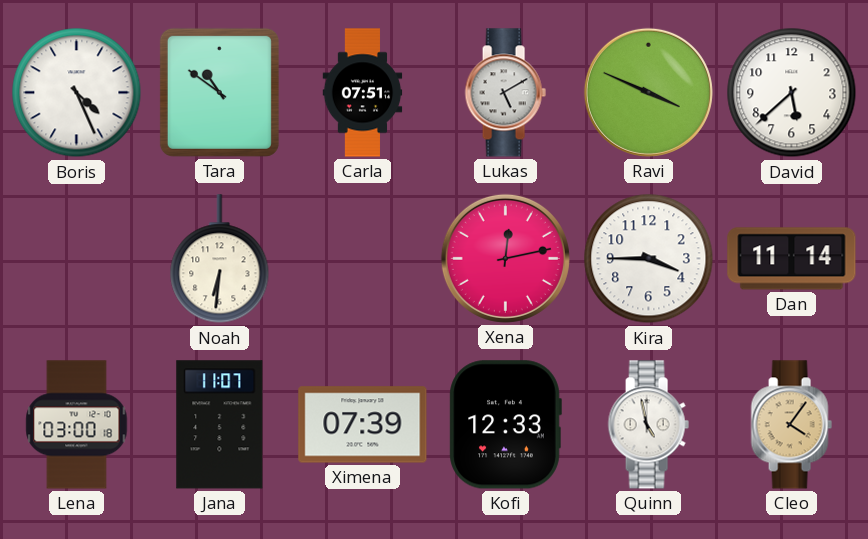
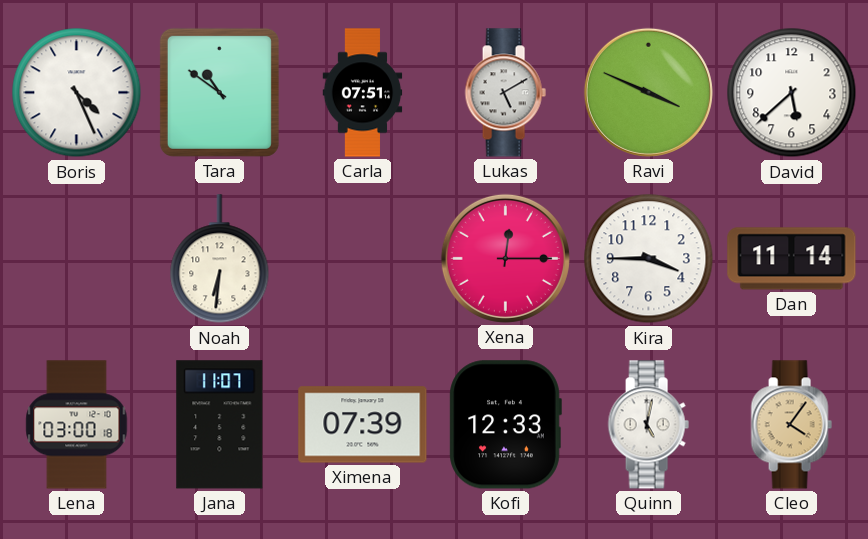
Xena: 12:13 -> 12:15
Quinn: 4:58 -> 5:02
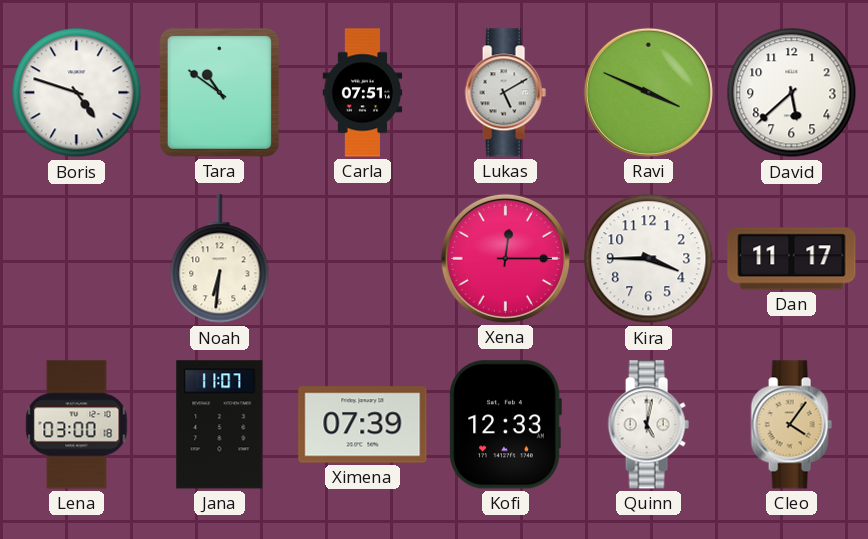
Boris: 4:26 -> 4:48
Dan: 11:14 -> 11:17
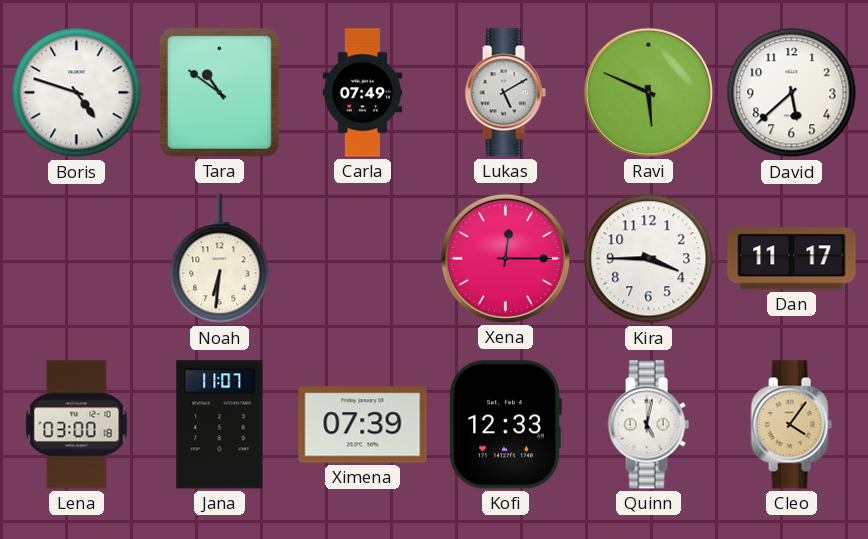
Carla: 07:51 -> 07:49
Ravi: 3:49 -> 5:49
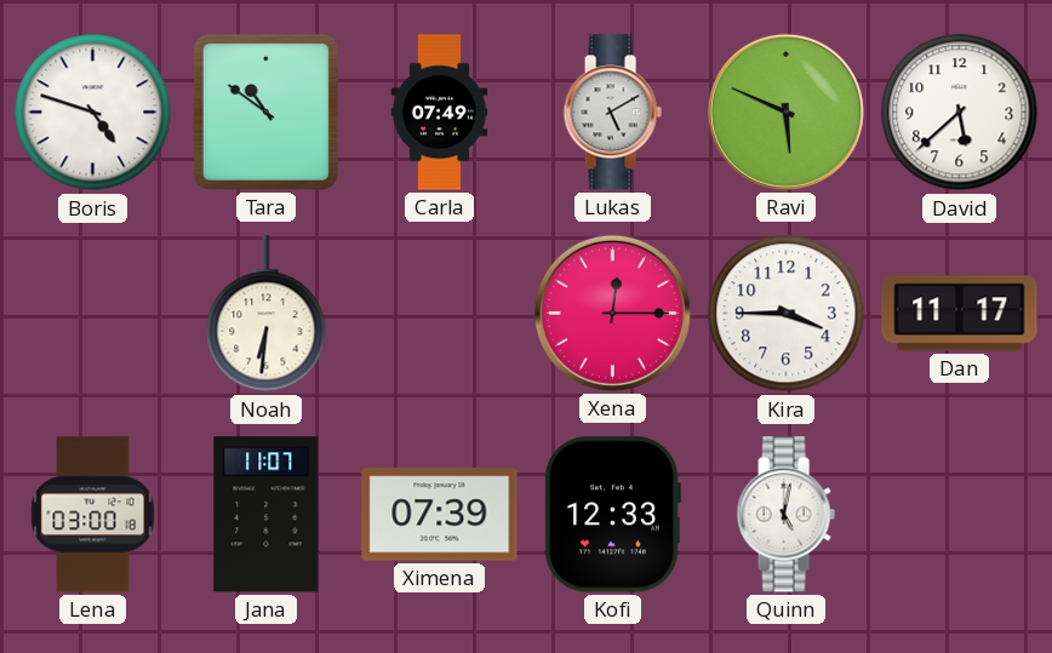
Cleo: 4:06 -> none
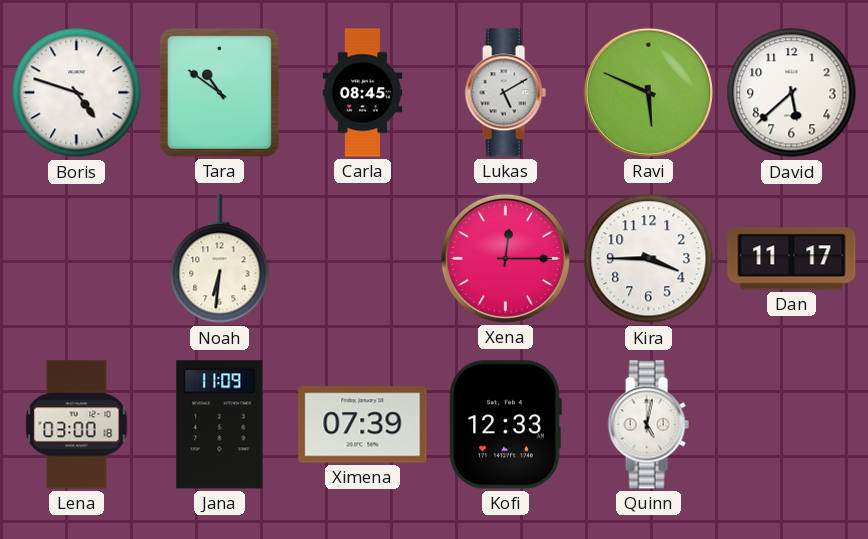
Carla: 07:49 -> 08:45
Jana: 11:07 -> 11:09
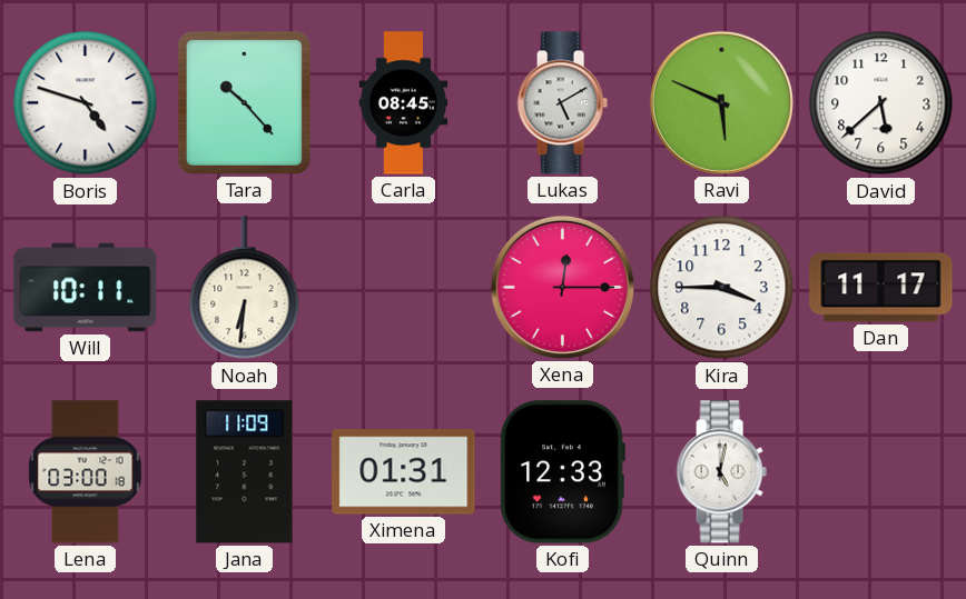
Tara: 10:51 -> 10:23
Will: none -> 10:11
Ximena: 07:39 -> 01:31
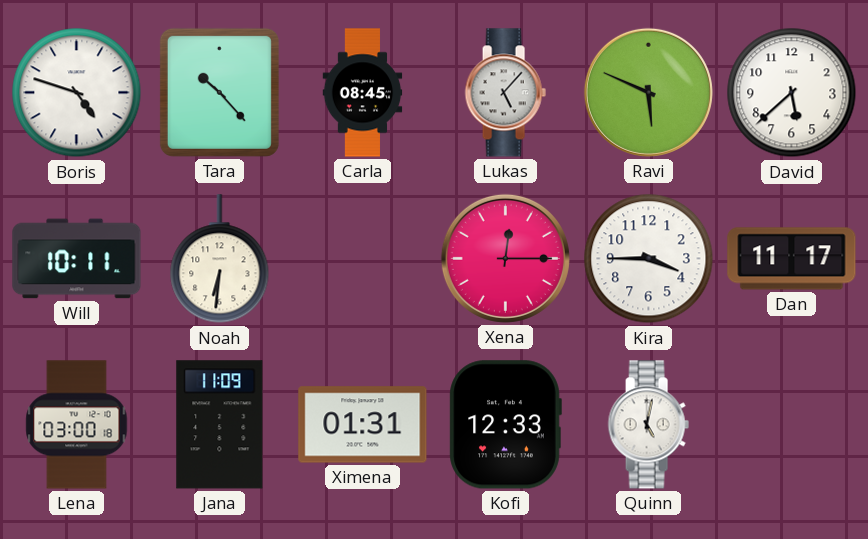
Lukas: 5:10 -> 5:07
